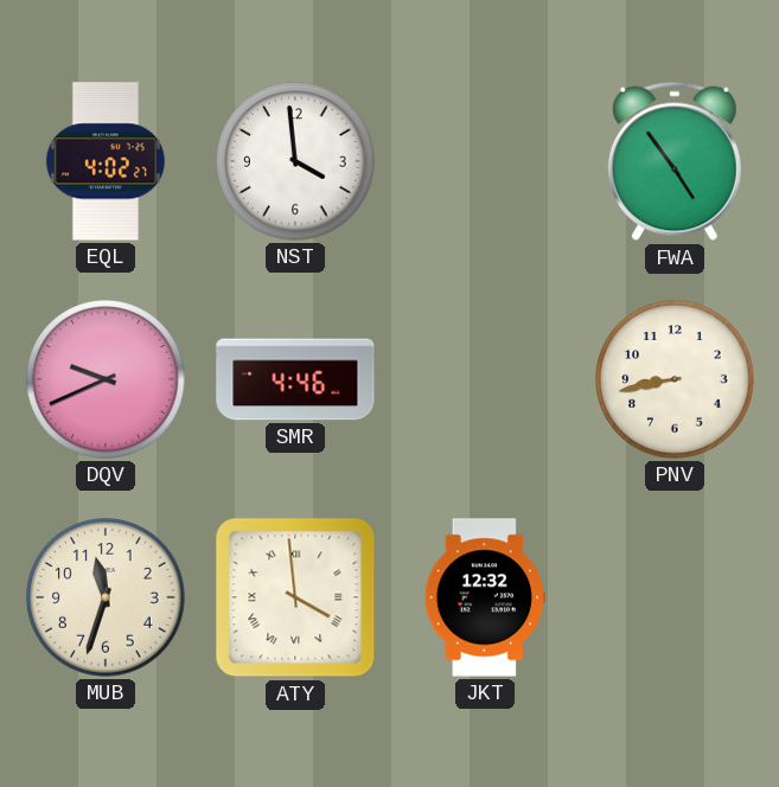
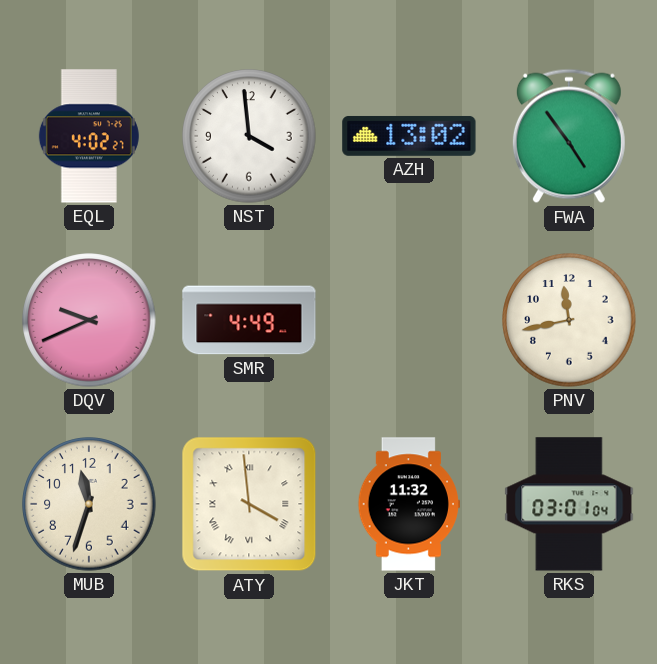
AZH: none -> 13:02
SMR: 4:46 -> 4:49
PNV: 8:43 -> 11:43
JKT: 12:32 -> 11:32
RKS: none -> 03:01
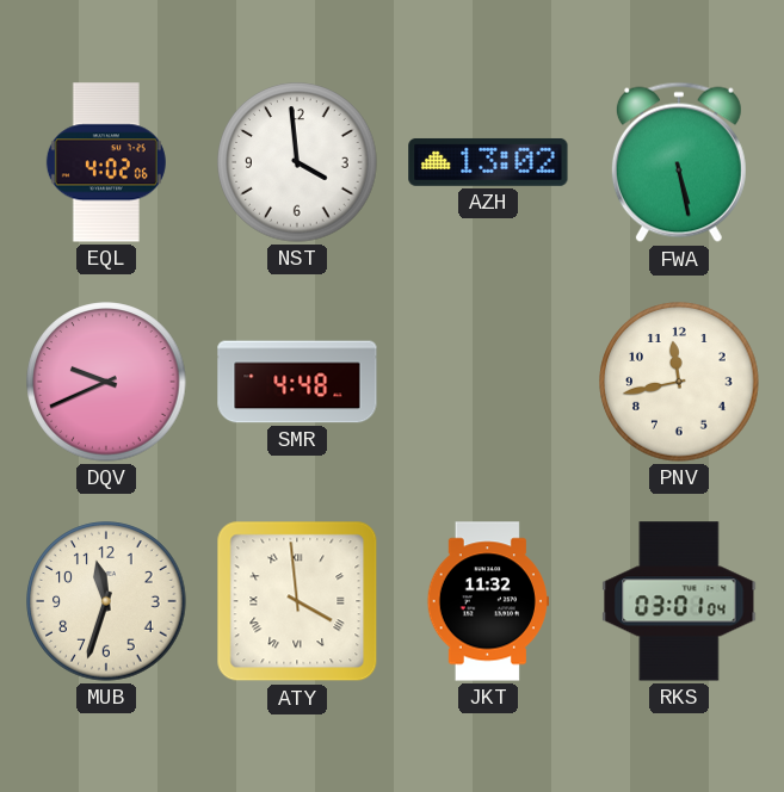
EQL: 4:02:27 -> 4:02:06
FWA: 4:54 -> 5:28
SMR: 4:49 -> 4:48
